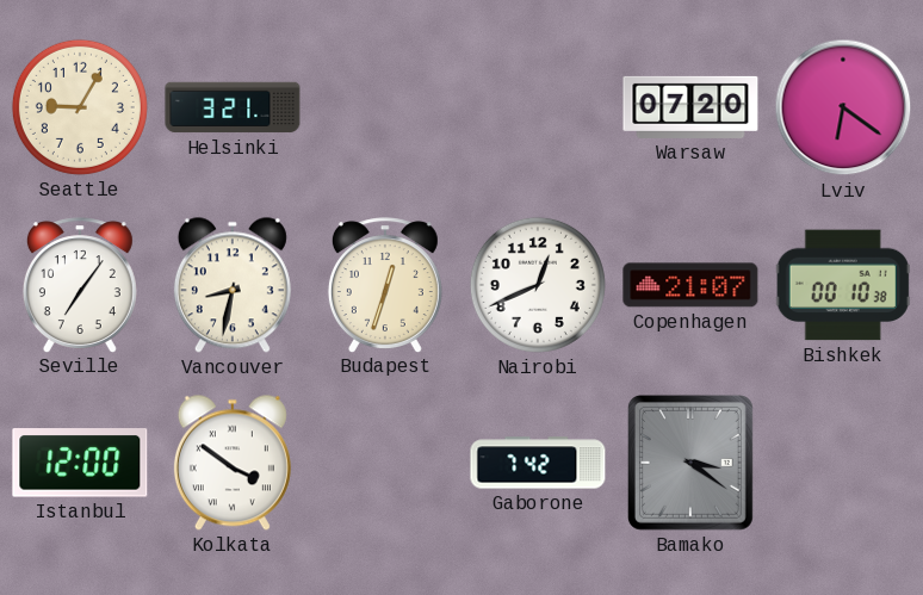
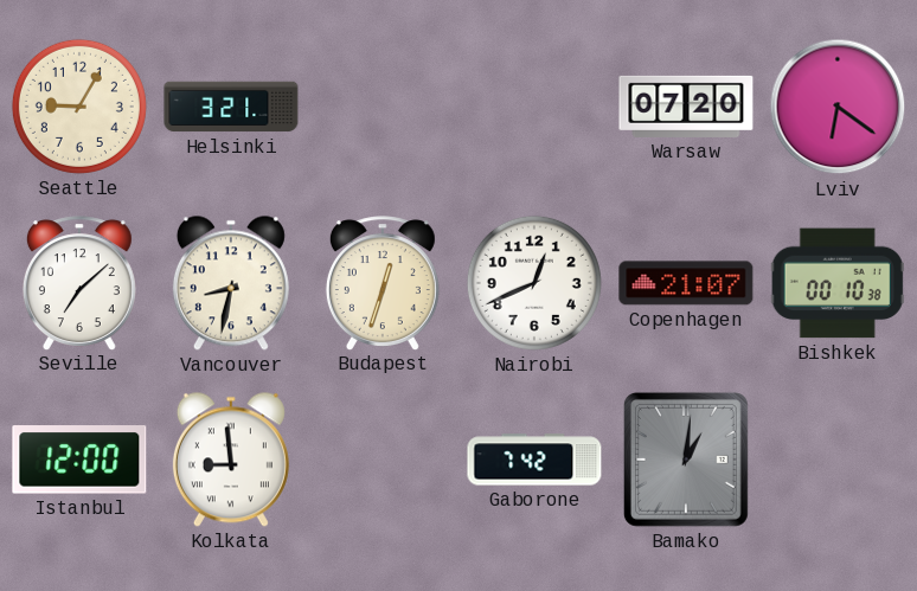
Seville: 7:06 -> 7:08
Kolkata: 3:51 -> 8:59
Bamako: 3:21 -> 1:01
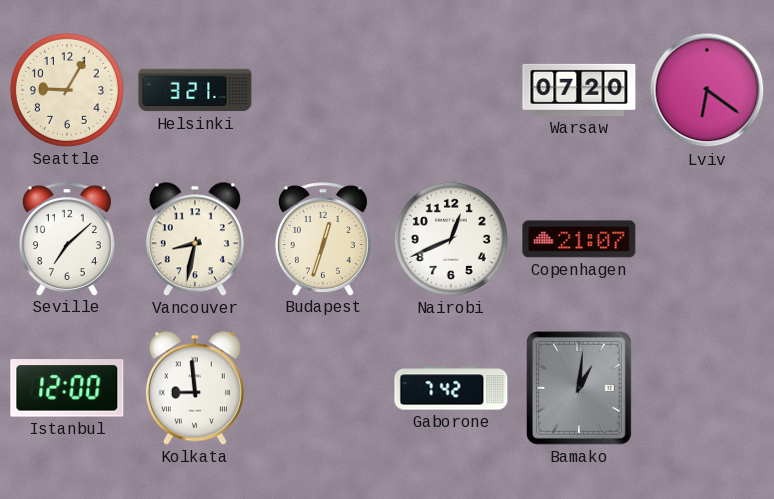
Bishkek: 00:10 -> none
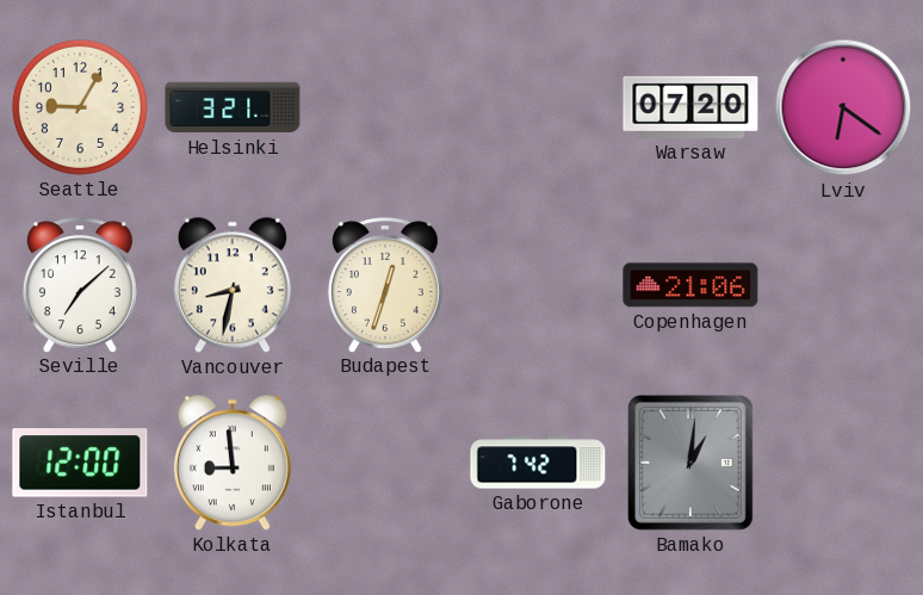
Nairobi: 12:41 -> none
Copenhagen: 21:07 -> 21:06
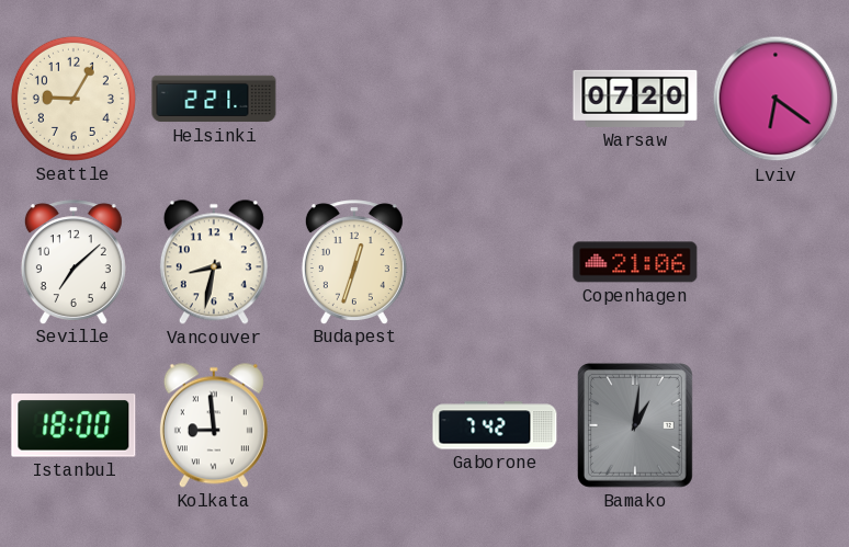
Helsinki: 3:21 -> 2:21
Istanbul: 12:00 -> 18:00
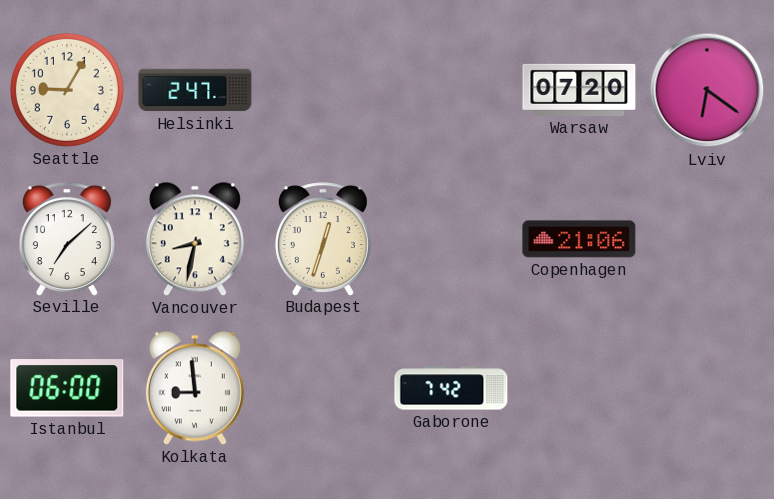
Helsinki: 2:21 -> 2:47
Istanbul: 18:00 -> 06:00
Bamako: 1:01 -> none
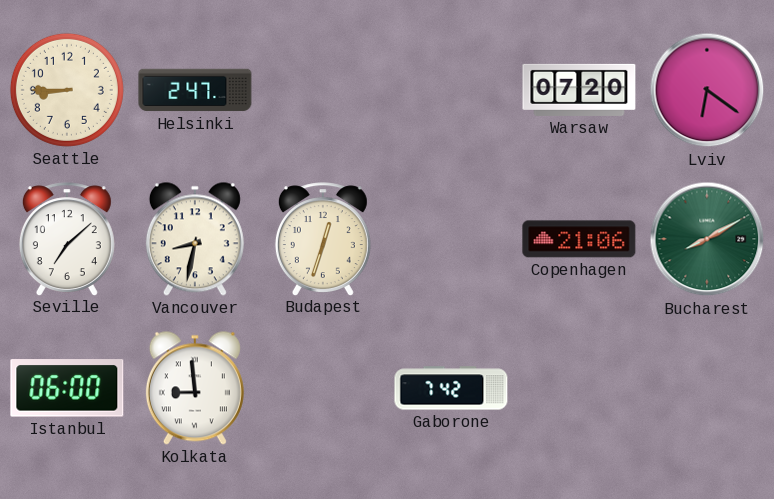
Seattle: 9:05 -> 8:45
Bucharest: none -> 8:10
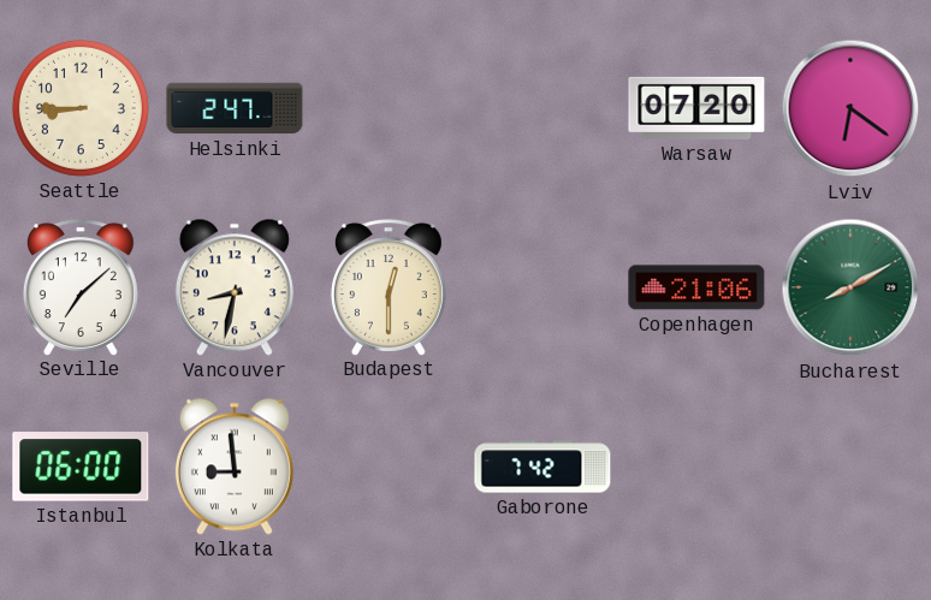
Budapest: 12:33 -> 12:30
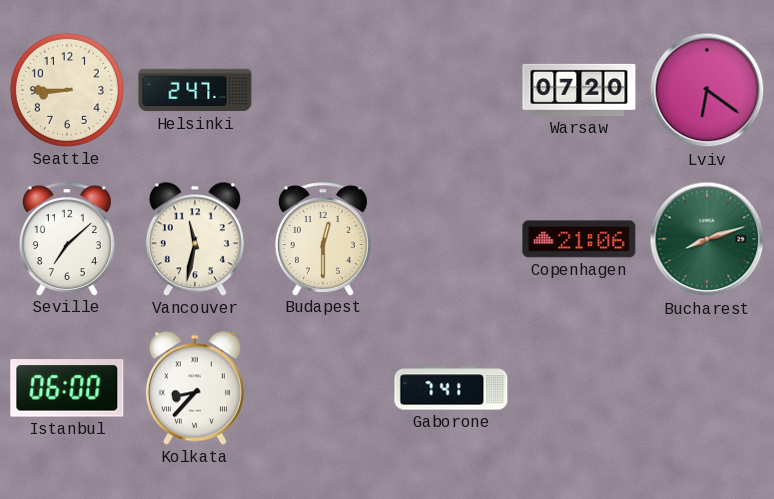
Vancouver: 8:32 -> 11:32
Bucharest: 8:10 -> 8:12
Kolkata: 8:59 -> 8:37
Gaborone: 7:42 -> 7:41
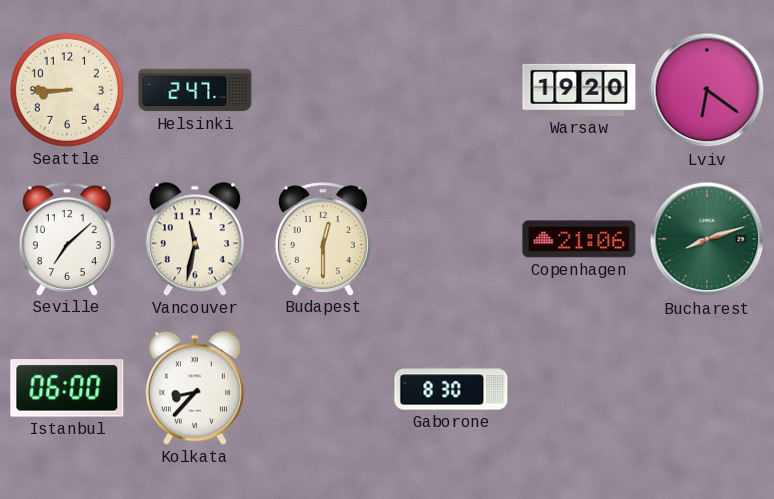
Warsaw: 07:20 -> 19:20
Gaborone: 7:41 -> 8:30
